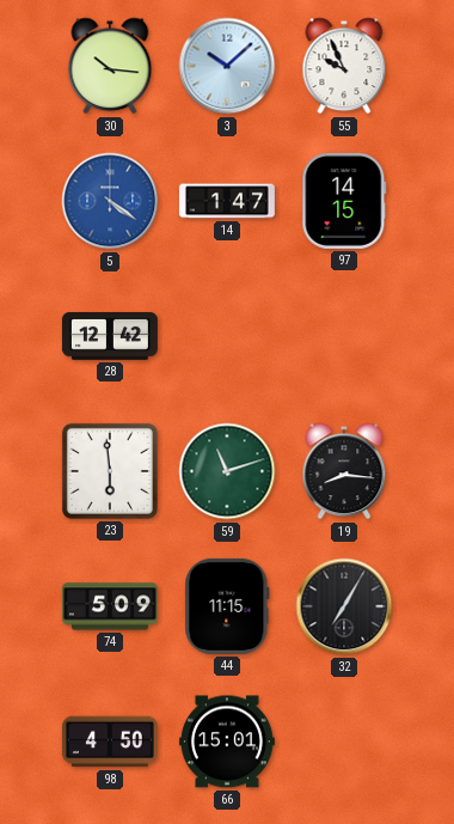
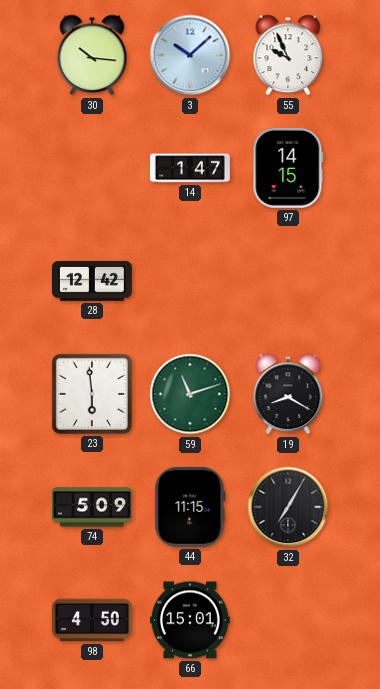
5: 4:21 -> none
19: 8:16 -> 8:20
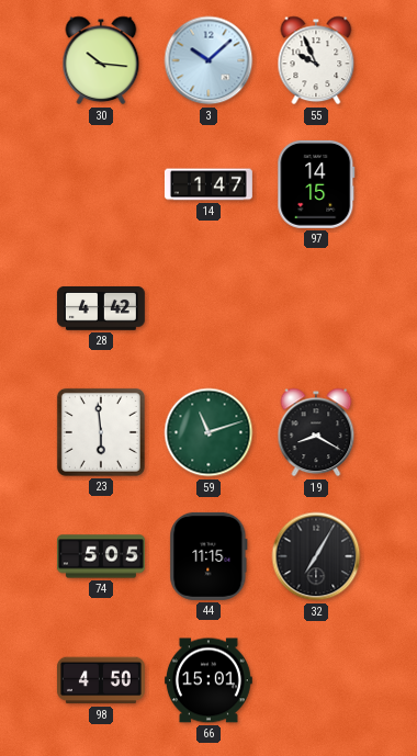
28: 12:42 -> 4:42
74: 5:09 -> 5:05
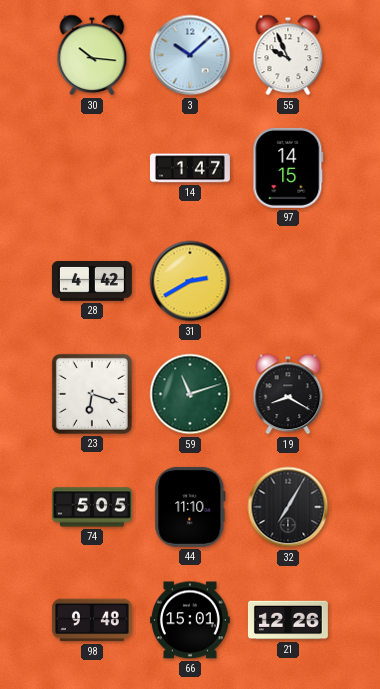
31: none -> 2:40
23: 5:59 -> 6:18
44: 11:15 -> 11:10
98: 4:50 -> 9:48
21: none -> 12:26
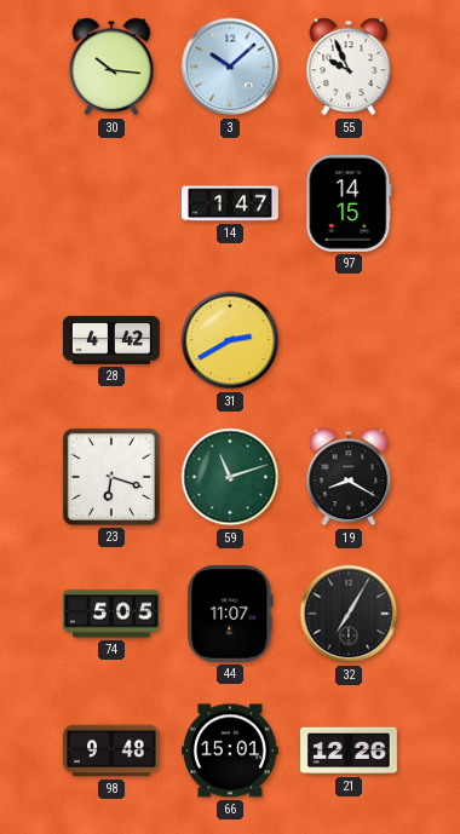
44: 11:10 -> 11:07
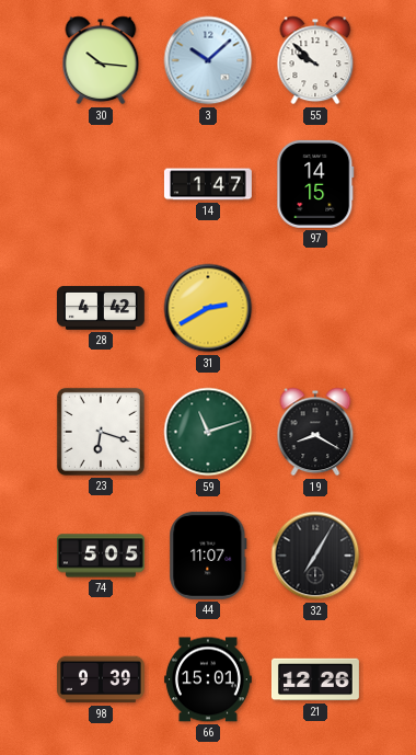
55: 9:56 -> 9:52
98: 9:48 -> 9:39
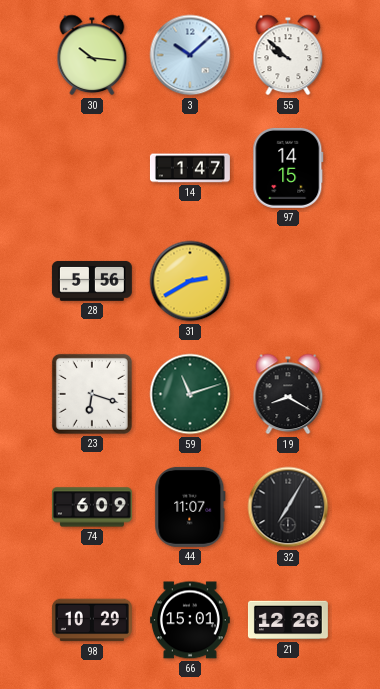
28: 4:42 -> 5:56
74: 5:05 -> 6:09
98: 9:39 -> 10:29
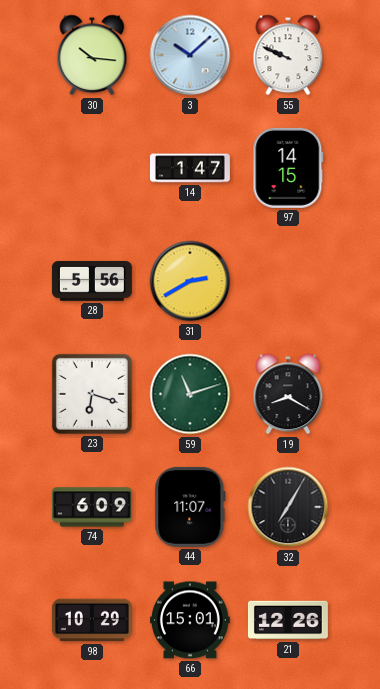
55: 9:52 -> 9:49
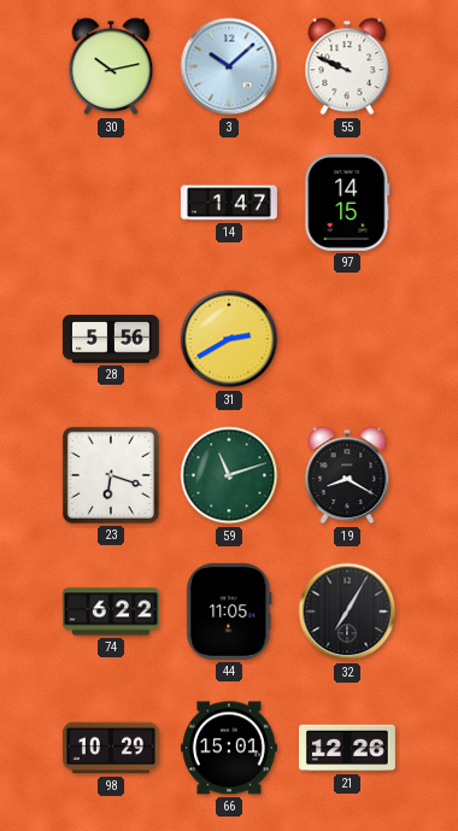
30: 10:16 -> 10:13
74: 6:09 -> 6:22
44: 11:07 -> 11:05
